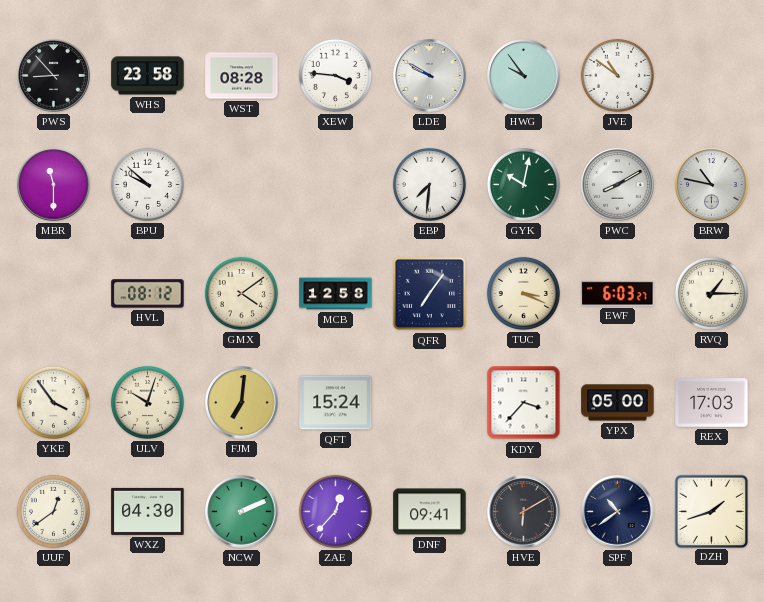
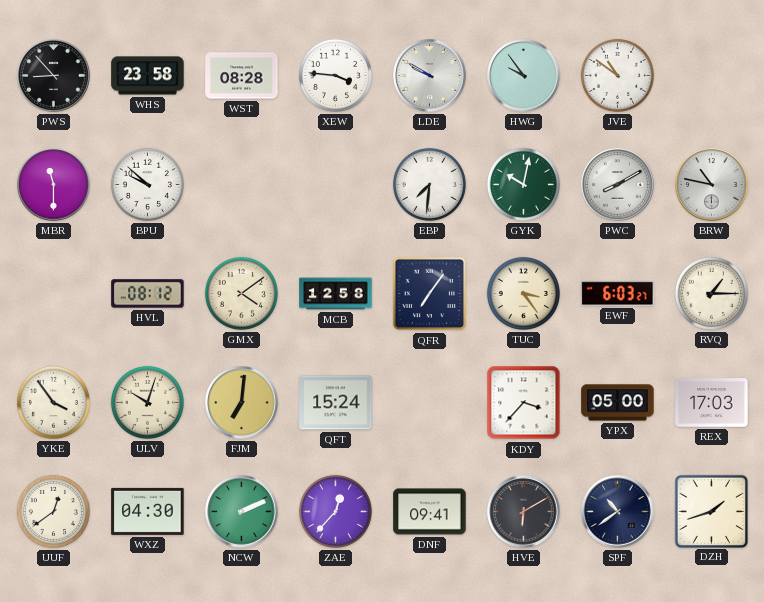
TUC: 3:19 -> 3:24
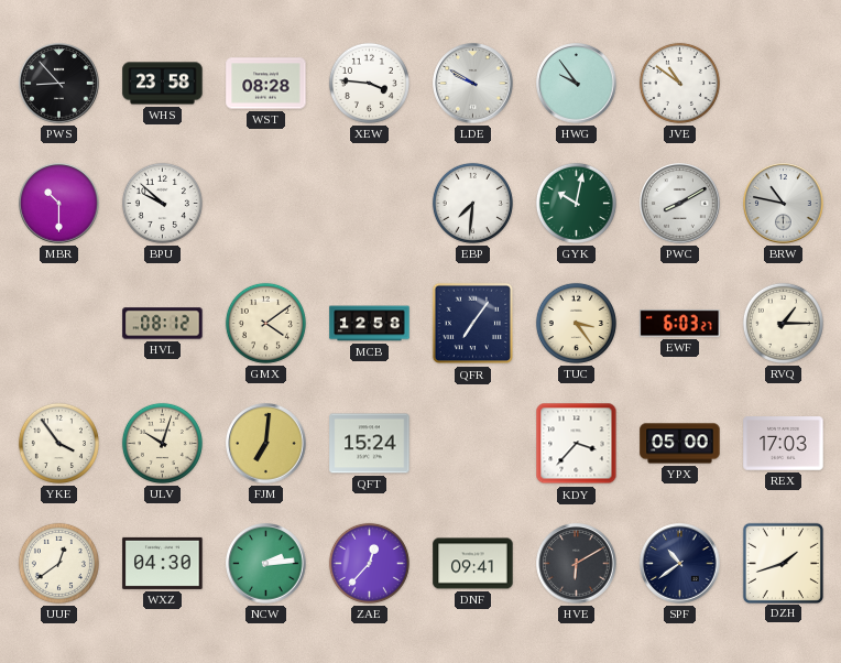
MBR: 11:30 -> 10:30
NCW: 2:11 -> 2:14
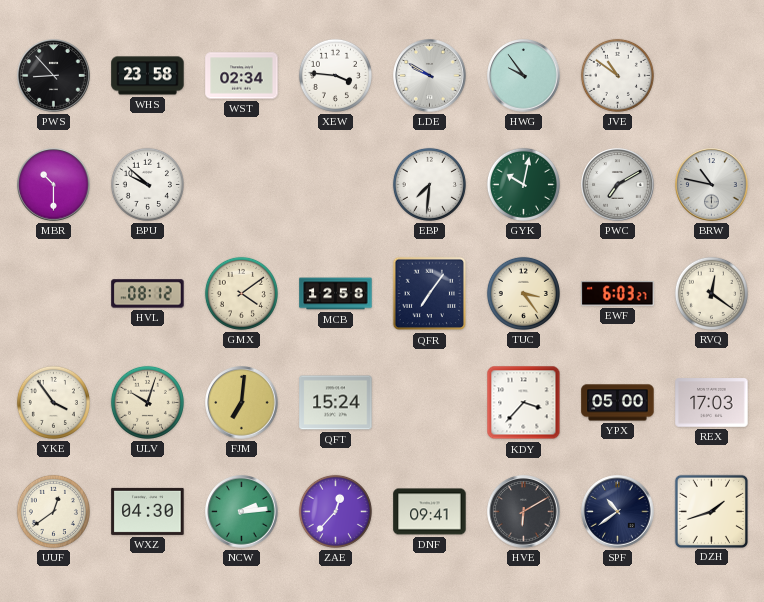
WST: 08:28 -> 02:34
PWC: 8:10 -> 7:10
RVQ: 1:15 -> 12:21
